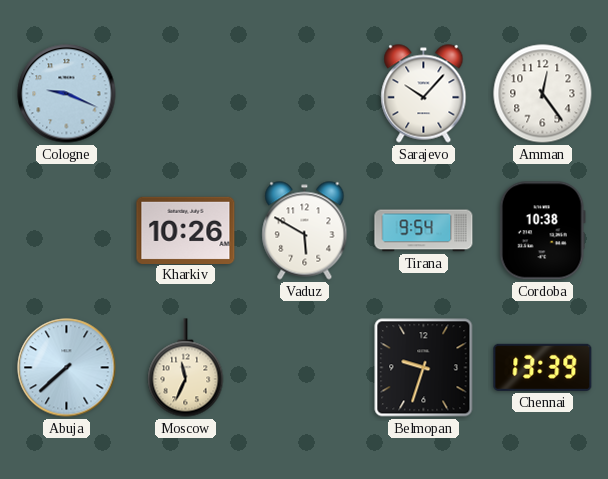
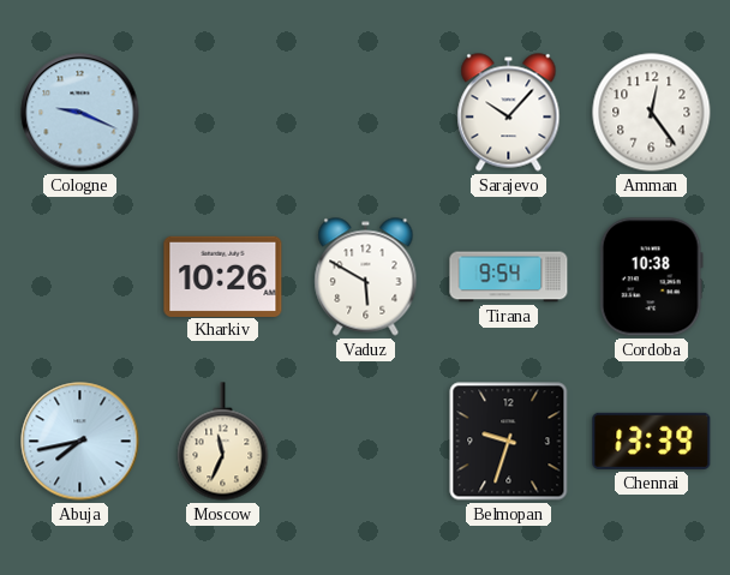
Abuja: 7:38 -> 7:43
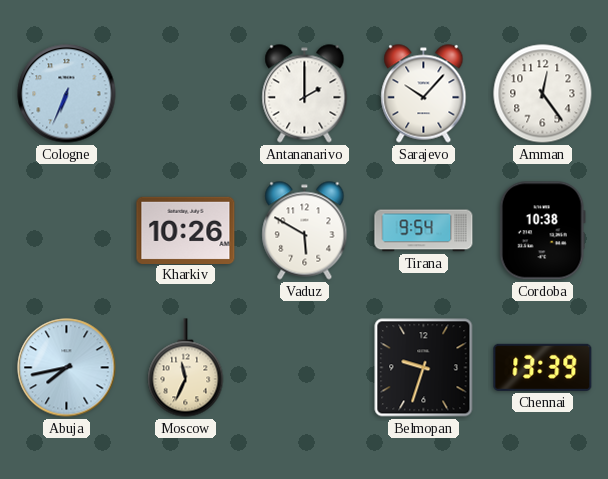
Cologne: 9:19 -> 6:34
Antananarivo: none -> 2:00
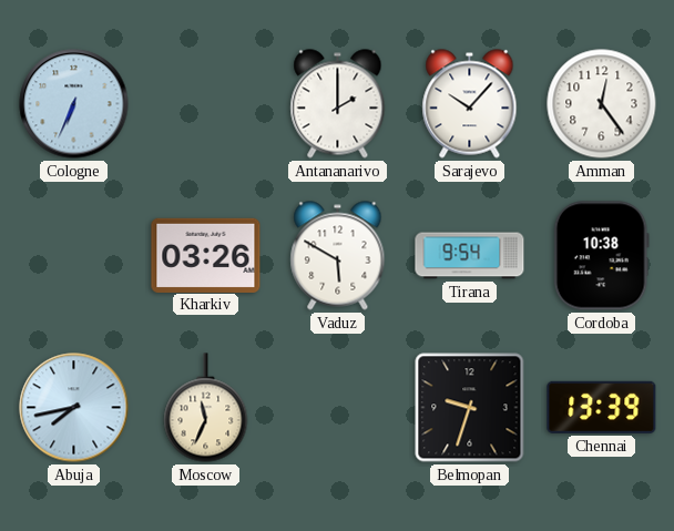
Kharkiv: 10:26 -> 03:26
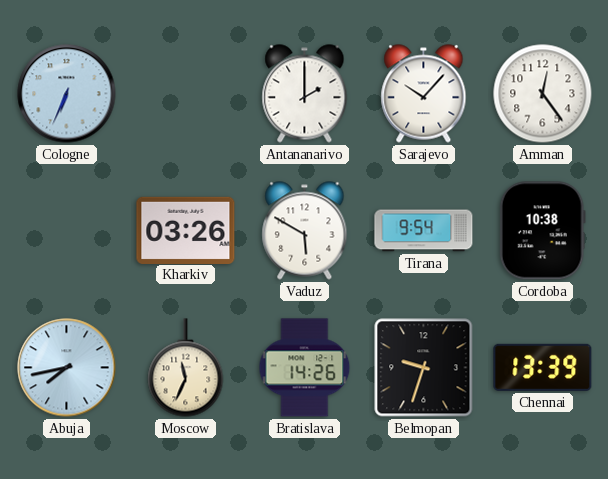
Bratislava: none -> 14:26
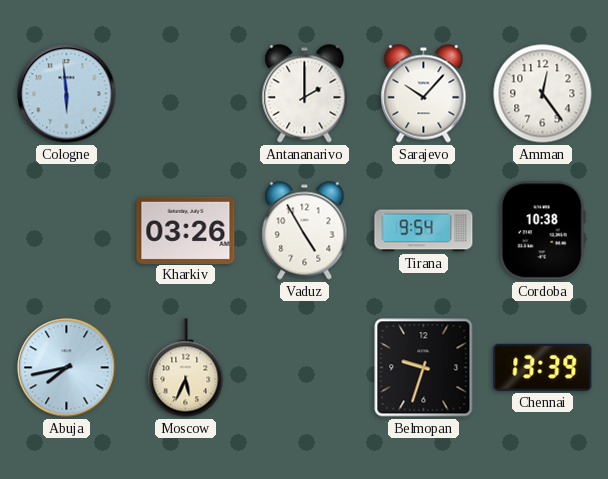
Cologne: 6:34 -> 5:59
Vaduz: 5:50 -> 4:55
Moscow: 11:34 -> 5:34
Bratislava: 14:26 -> none
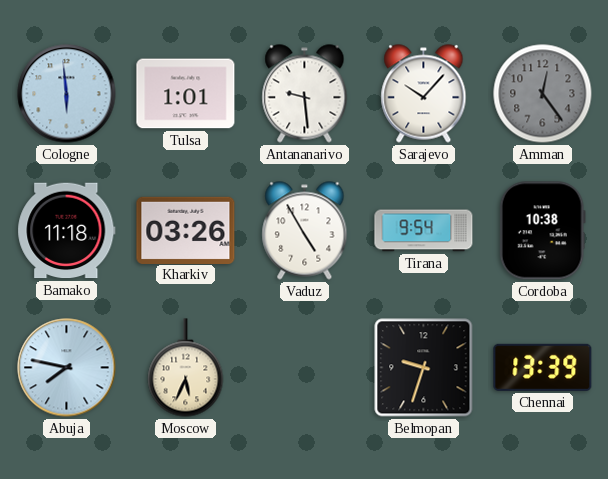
Tulsa: none -> 1:01
Antananarivo: 2:00 -> 9:29
Amman dial: white -> grey
Bamako: none -> 11:18
Abuja: 7:43 -> 7:47
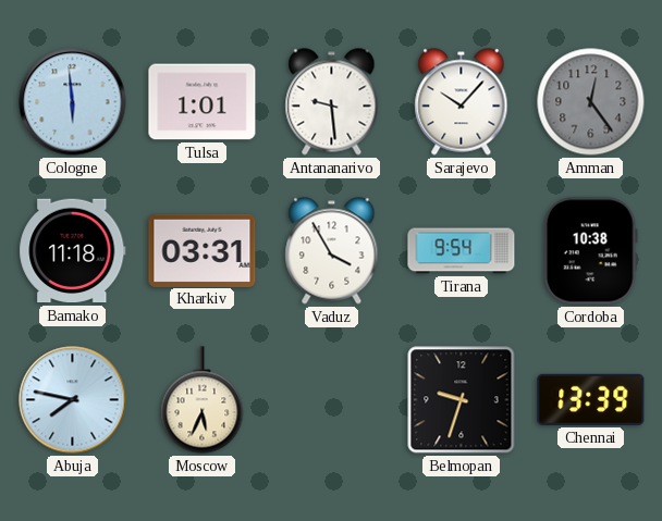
Kharkiv: 03:26 -> 03:31
Vaduz: 4:55 -> 3:55
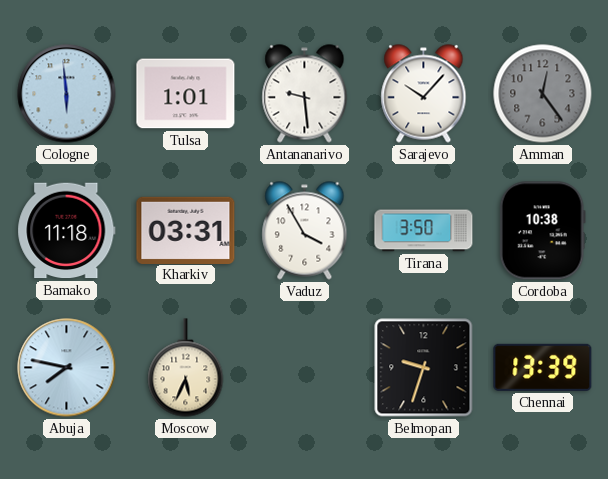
Tirana: 9:54 -> 3:50
